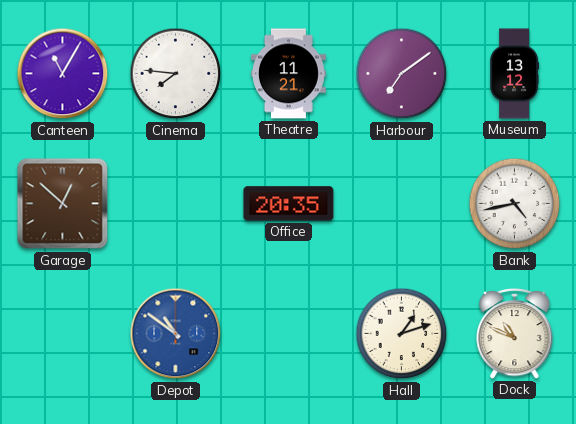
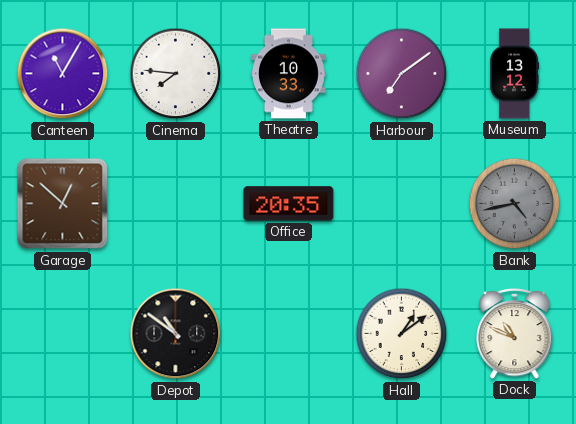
Theatre: 11:21 -> 10:33
Bank dial: white -> grey
Depot dial: blue -> black
Hall: 1:12 -> 1:09
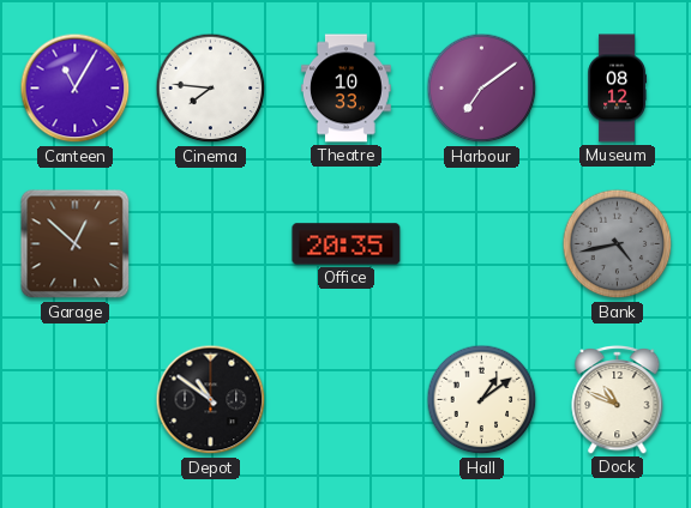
Museum: 13:12 -> 08:12
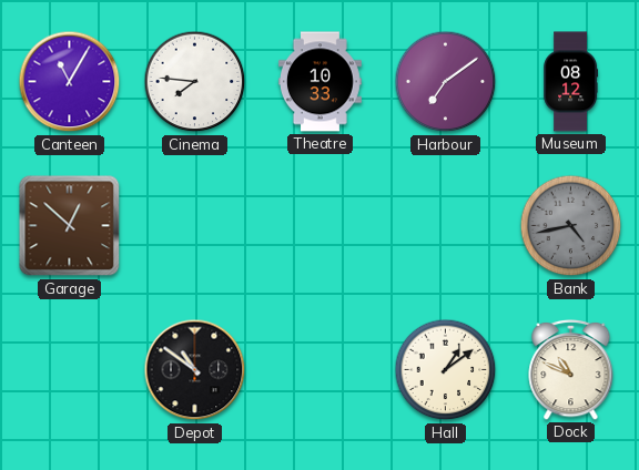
Office: 20:35 -> none
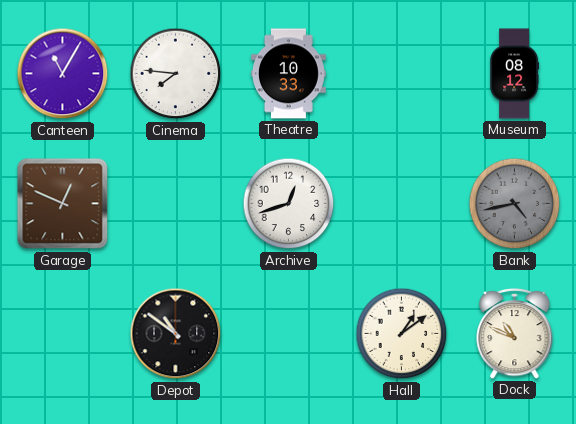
Harbour: 7:09 -> none
Garage: 12:52 -> 12:49
Archive: none -> 12:42
